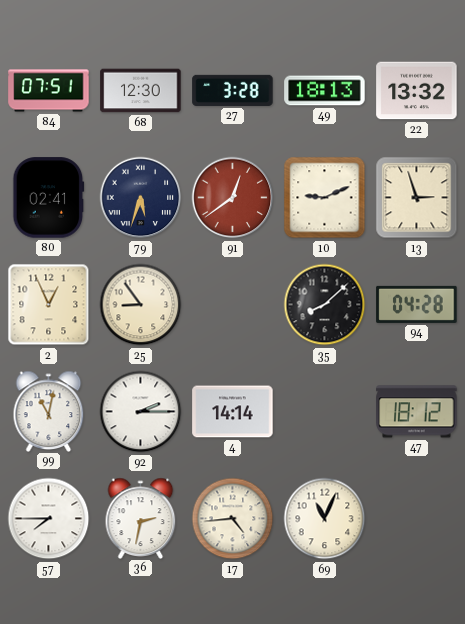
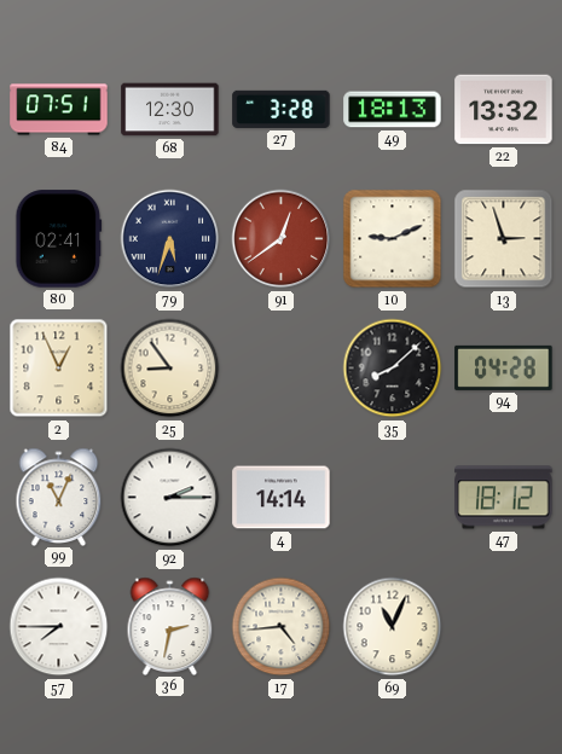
99: 11:02 -> 11:04
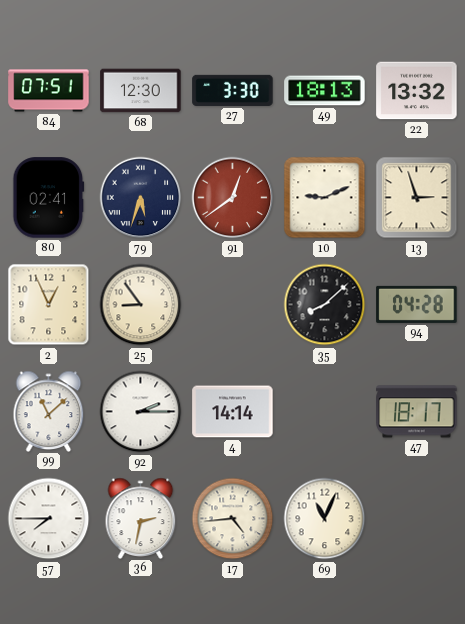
27: 3:28 -> 3:30
99: 11:04 -> 11:08
47: 18:12 -> 18:17
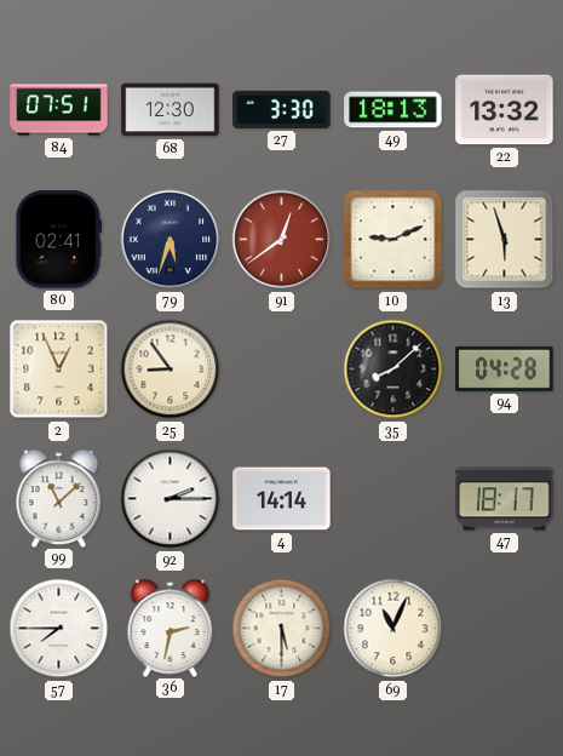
13: 2:57 -> 5:57
17: 4:44 -> 5:30
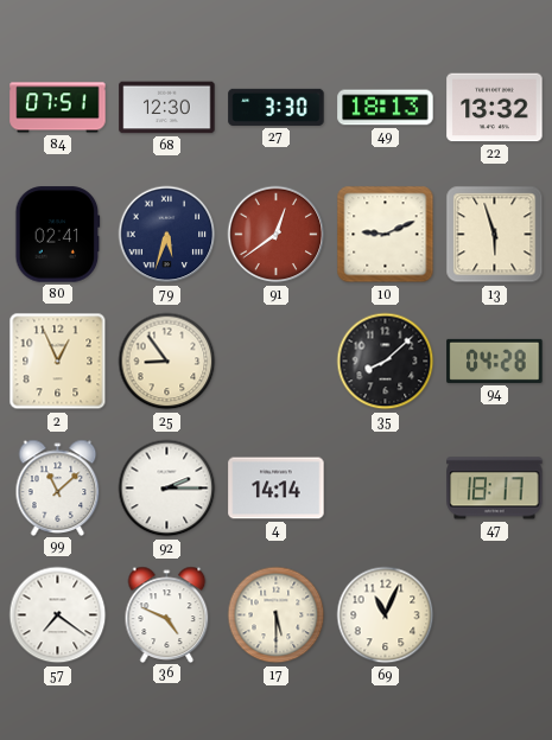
57: 7:45 -> 7:21
36: 2:32 -> 4:49
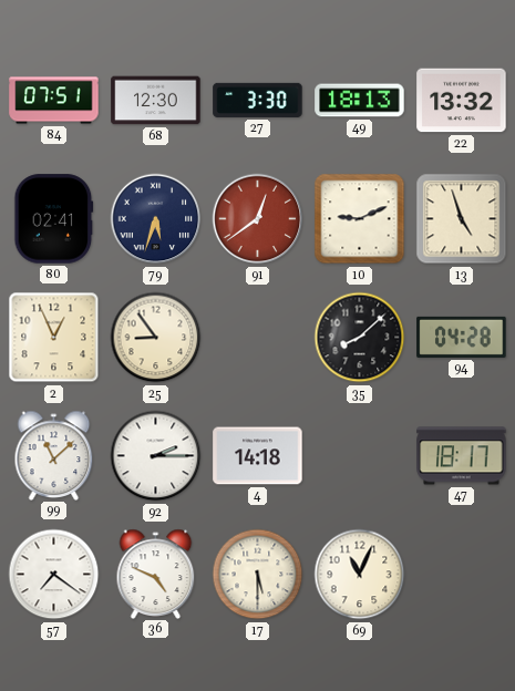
13: 5:57 -> 4:57
4: 14:14 -> 14:18
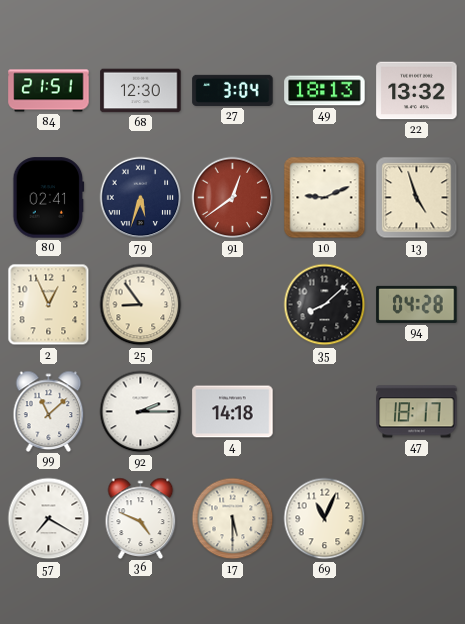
84: 07:51 -> 21:51
27: 3:30 -> 3:04
57: 7:21 -> 7:20
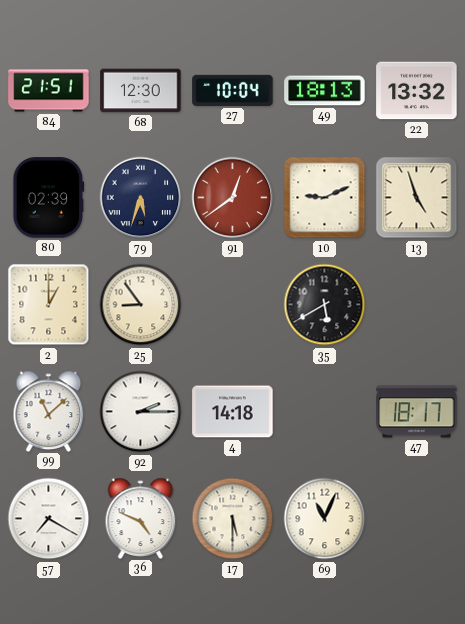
27: 3:04 -> 10:04
80: 02:41 -> 02:39
2: 12:56 -> 1:00
35: 8:08 -> 5:40
94: 04:28 -> none
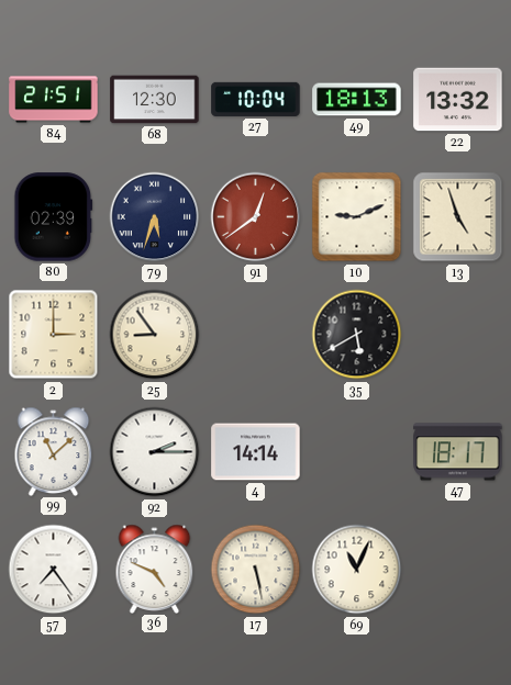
2: 1:00 -> 3:00
4: 14:18 -> 14:14
57: 7:20 -> 7:24
17: 5:30 -> 5:28
